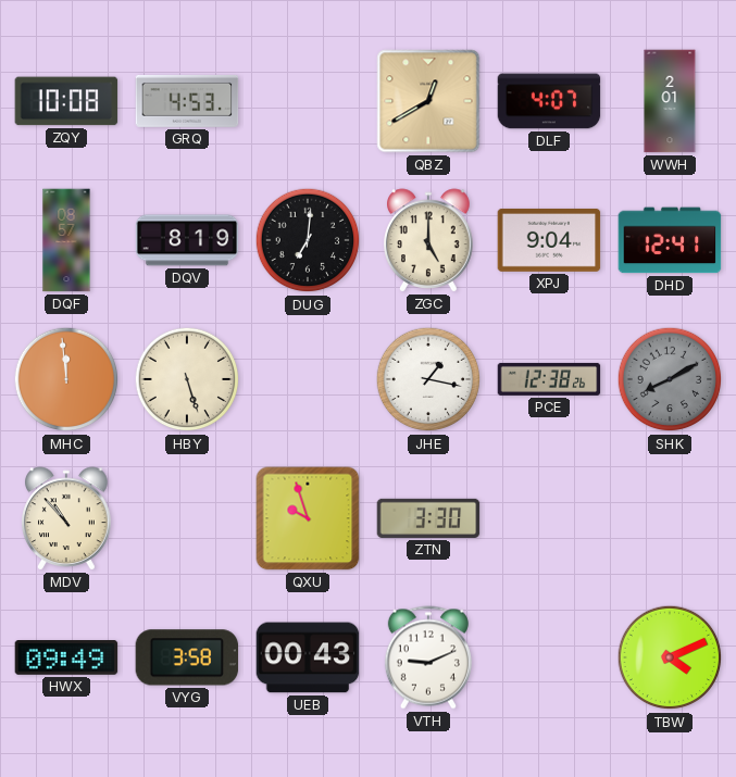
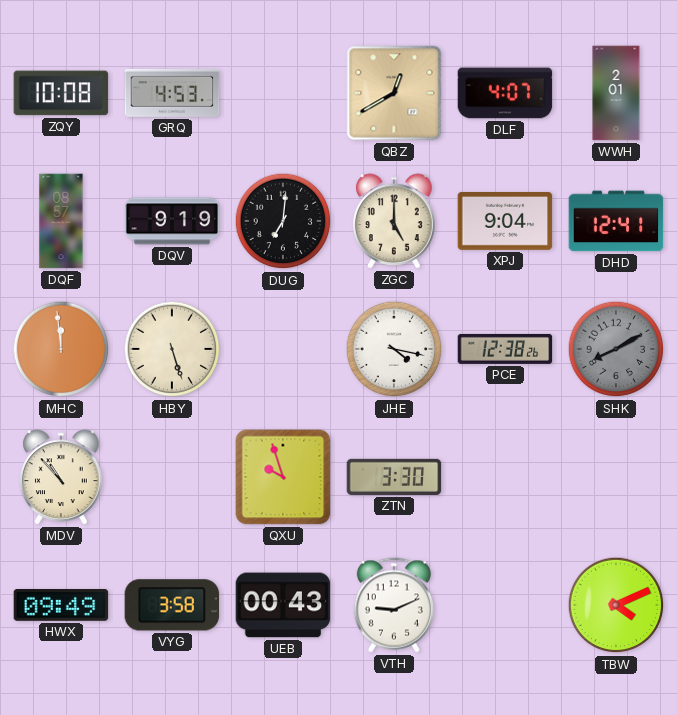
DQV: 8:19 -> 9:19
JHE: 1:17 -> 4:17
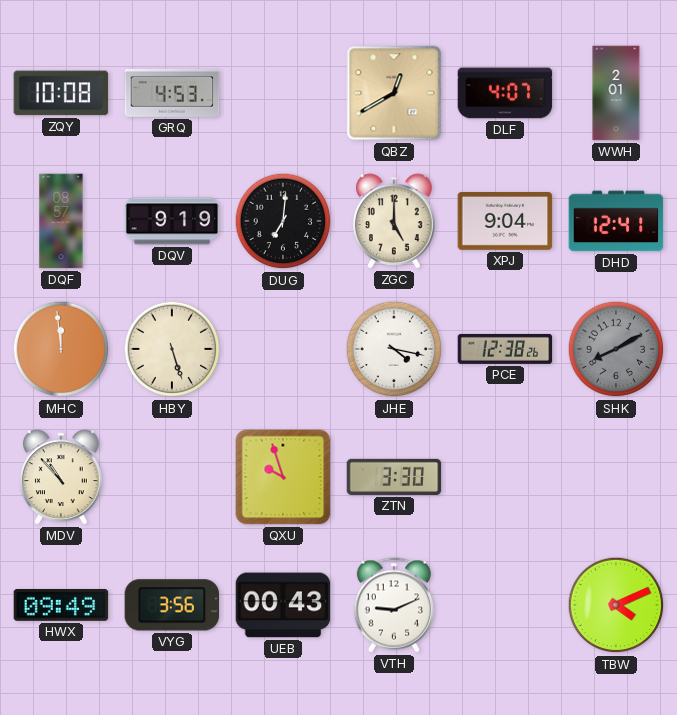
VYG: 3:58 -> 3:56
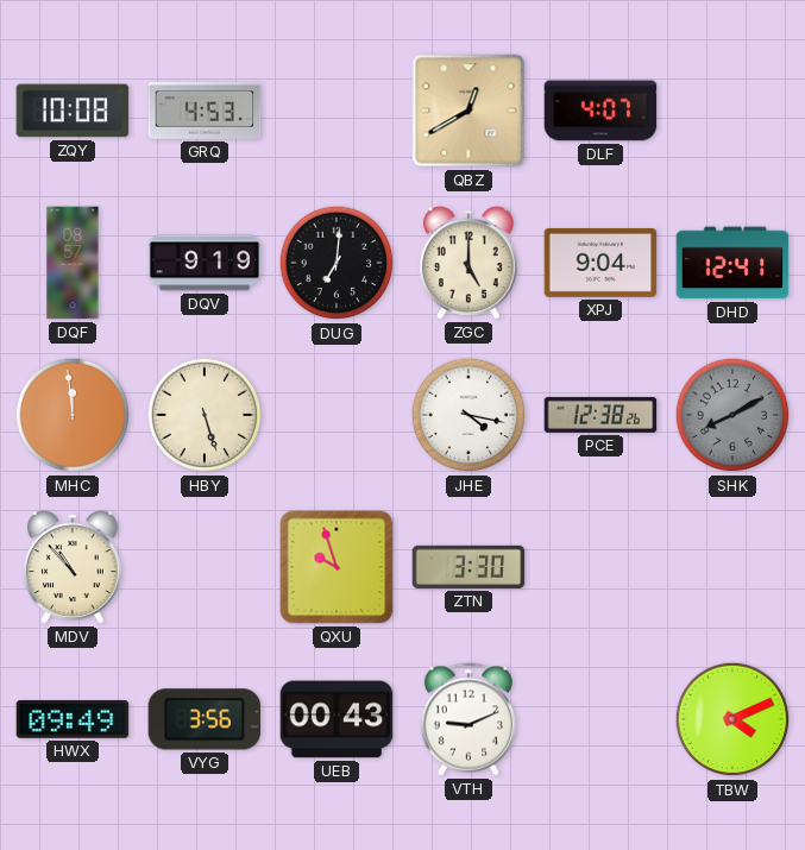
WWH: 2:01 -> none
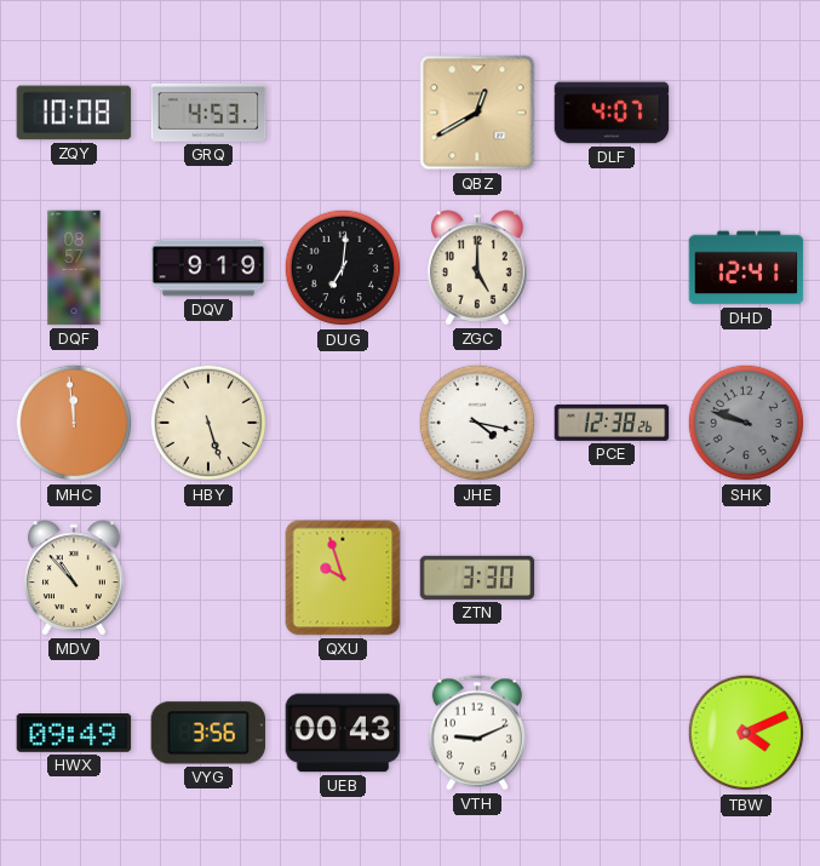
XPJ: 9:04 -> none
SHK: 8:10 -> 9:48
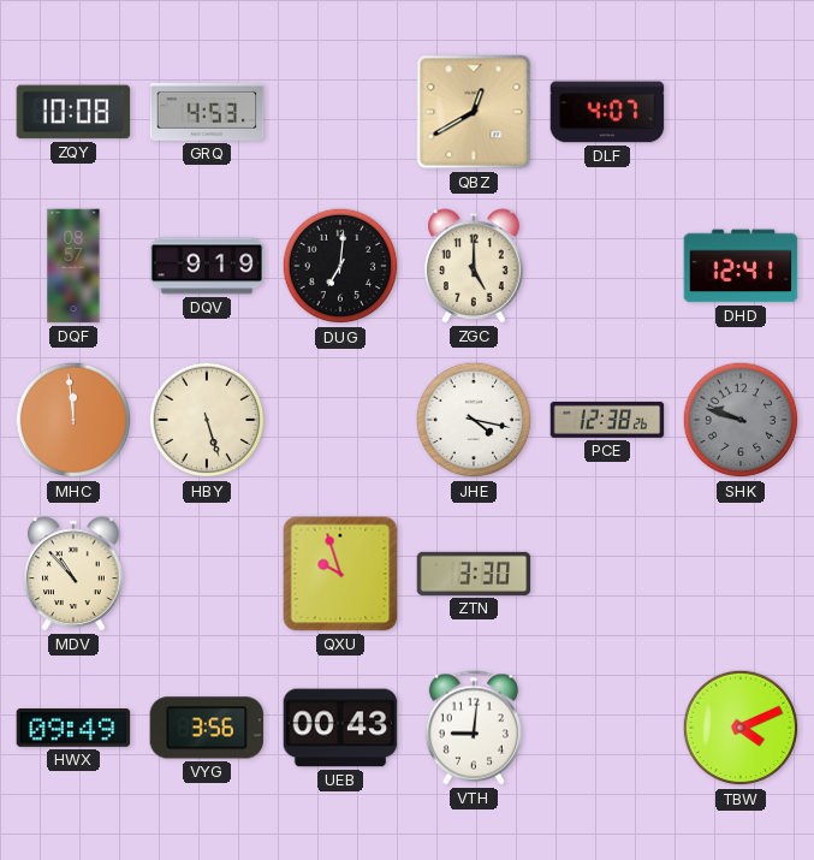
VTH: 9:11 -> 9:01
